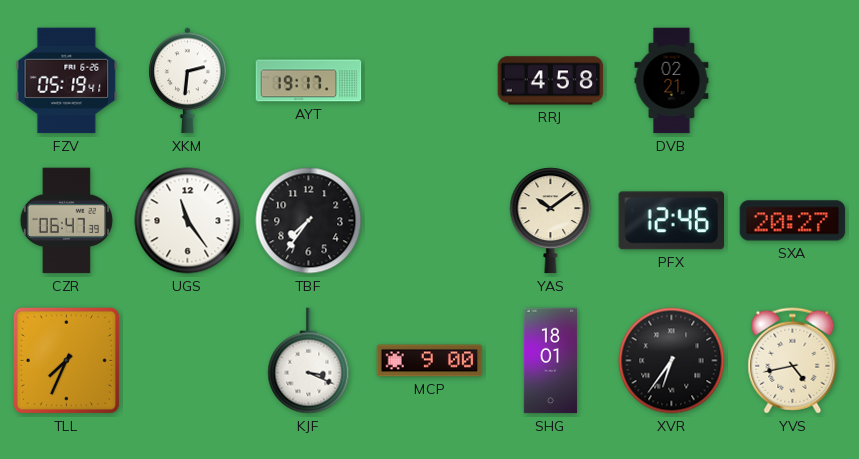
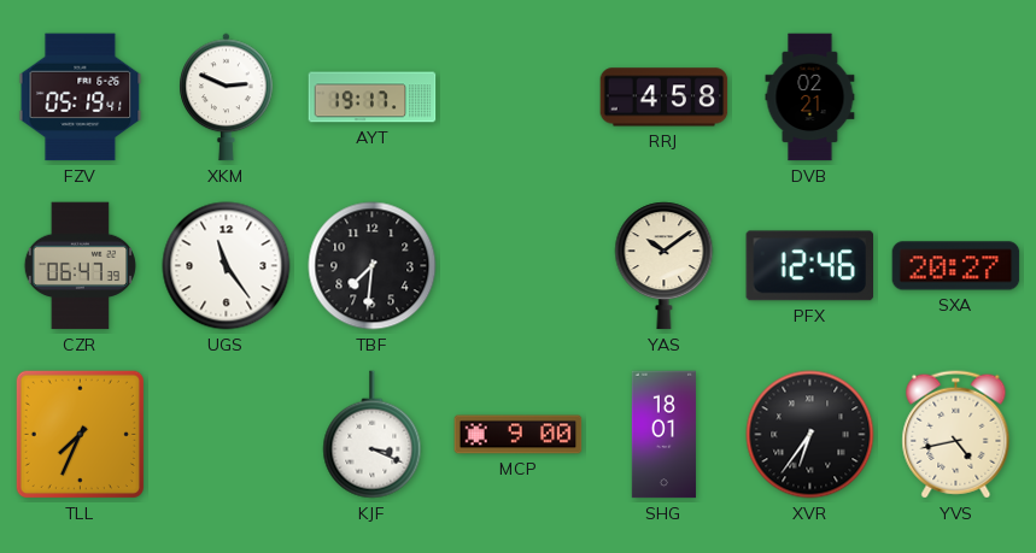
XKM: 2:31 -> 2:49
TBF: 7:36 -> 7:31
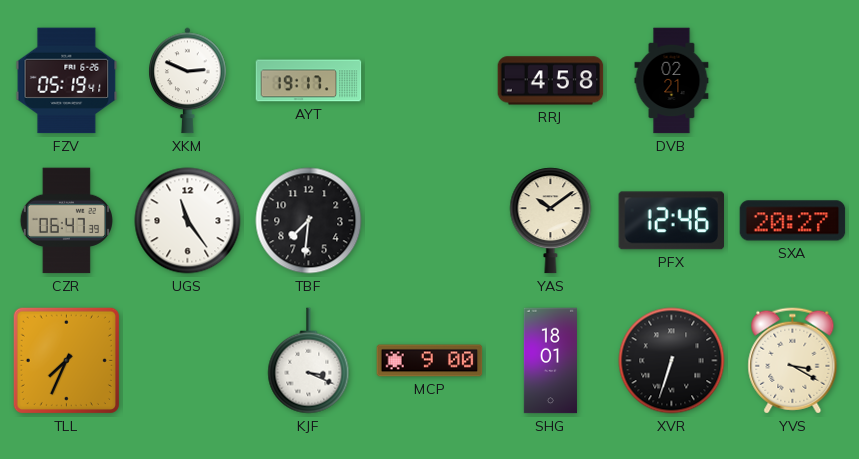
XVR: 6:36 -> 6:33
YVS: 4:43 -> 3:20
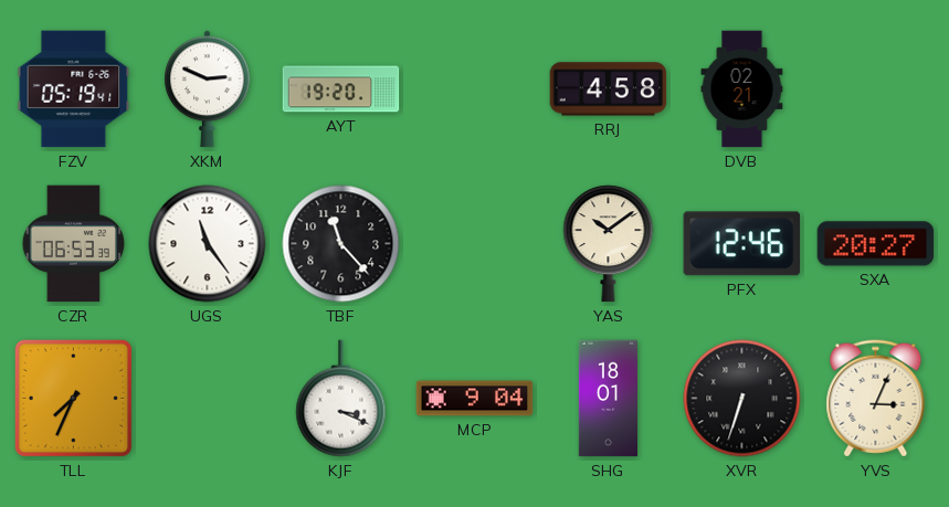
AYT: 19:17 -> 19:20
CZR: 06:47 -> 06:53
TBF: 7:31 -> 11:23
MCP: 9:00 -> 9:04
YVS: 3:20 -> 3:04
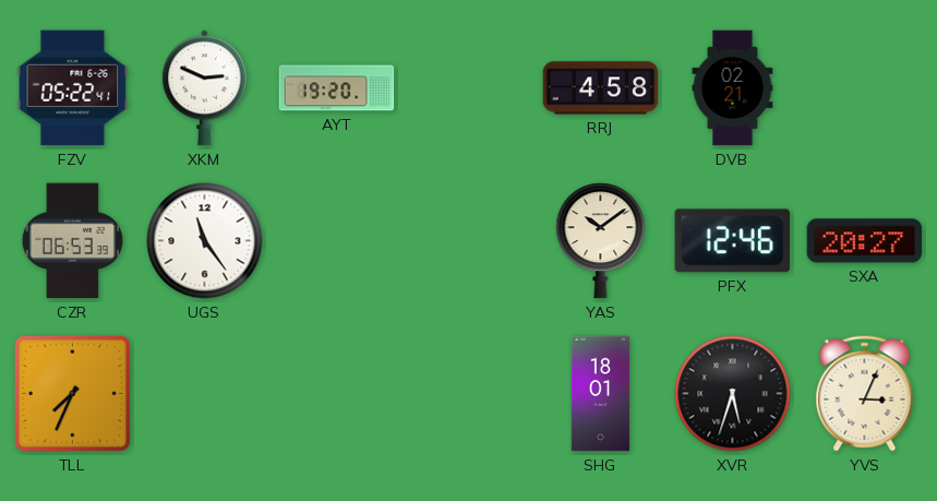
FZV: 05:19 -> 05:22
TBF: 11:23 -> none
KJF: 3:19 -> none
MCP: 9:04 -> none
XVR: 6:33 -> 5:33
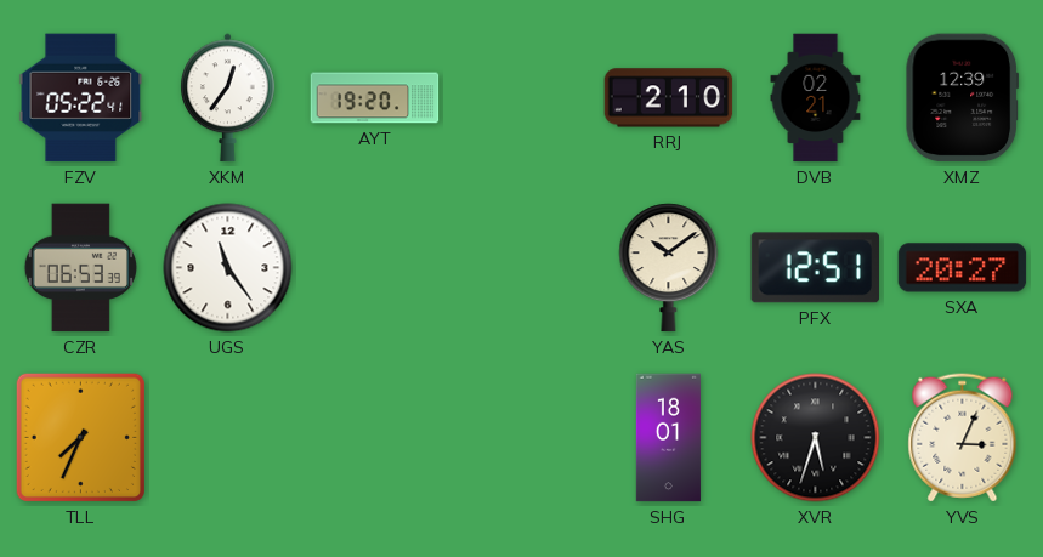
XKM: 2:49 -> 12:36
RRJ: 4:58 -> 2:10
XMZ: none -> 12:39
PFX: 12:46 -> 12:51
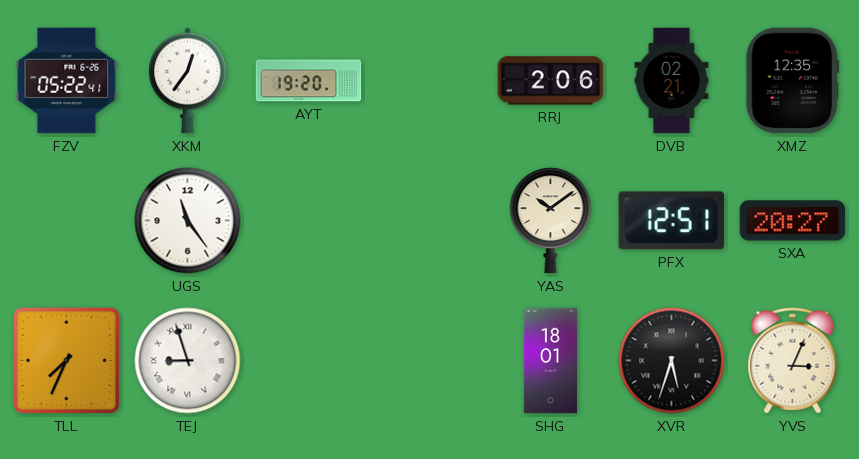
RRJ: 2:10 -> 2:06
XMZ: 12:39 -> 12:35
CZR: 06:53 -> none
TEJ: none -> 8:57
